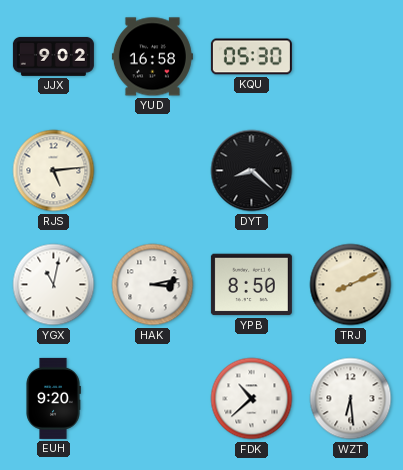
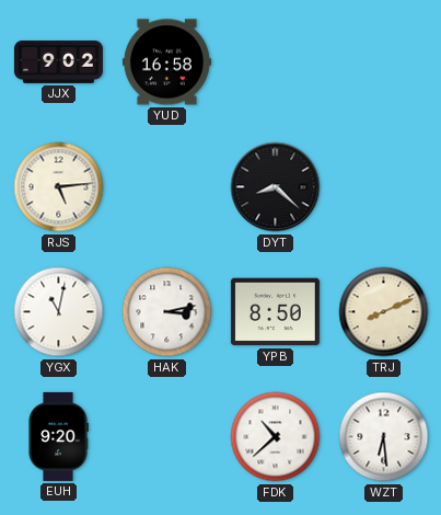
KQU: 05:30 -> none
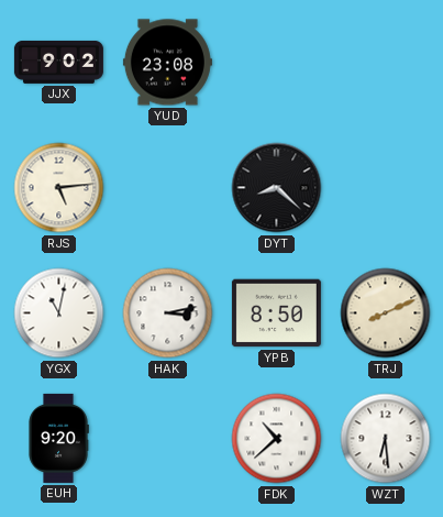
YUD: 16:58 -> 23:08
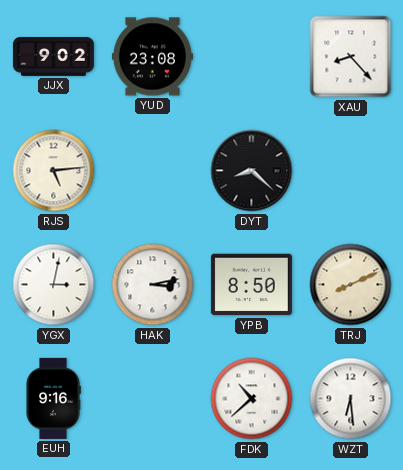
XAU: none -> 8:23
YGX: 11:02 -> 3:02
EUH: 9:20 -> 9:16
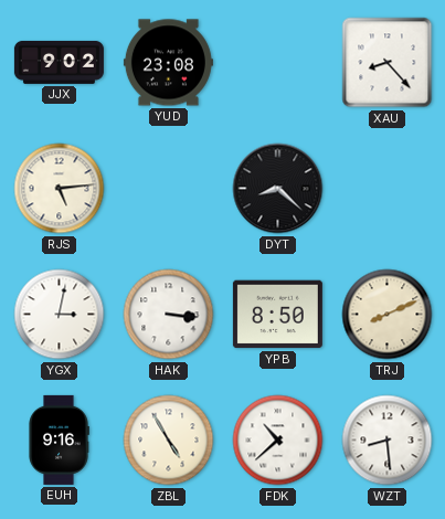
HAK: 3:13 -> 3:16
ZBL: none -> 4:55
WZT: 6:29 -> 8:29
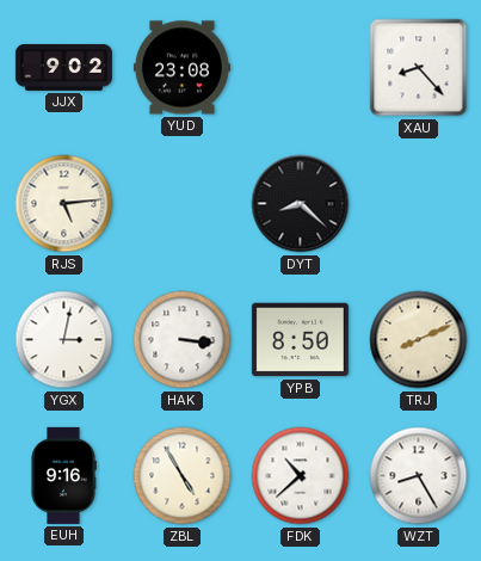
WZT: 8:29 -> 8:25
